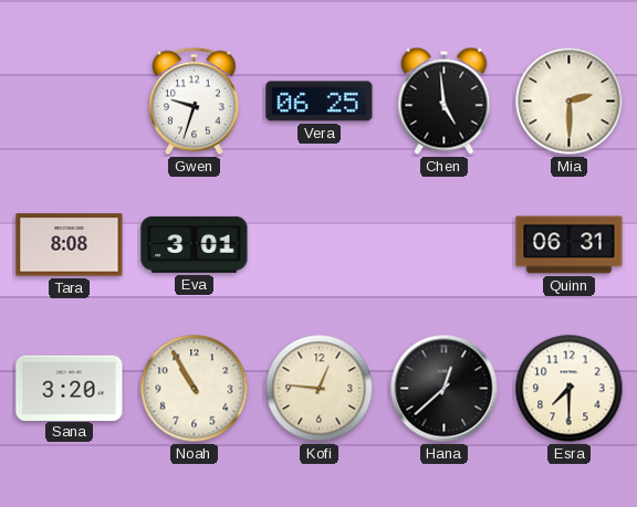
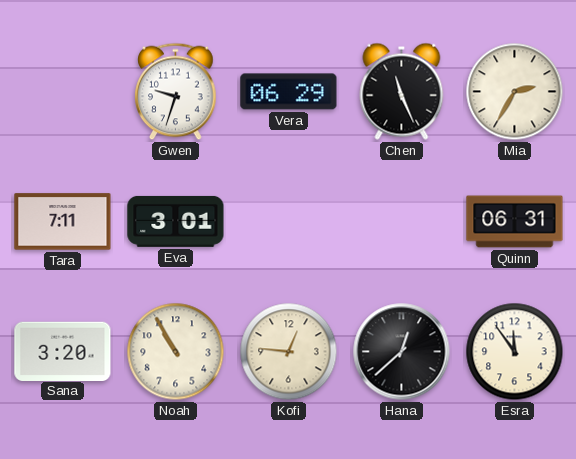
Vera: 06:25 -> 06:29
Chen: 4:59 -> 11:26
Mia: 2:30 -> 2:35
Tara: 8:08 -> 7:11
Esra: 7:30 -> 11:54
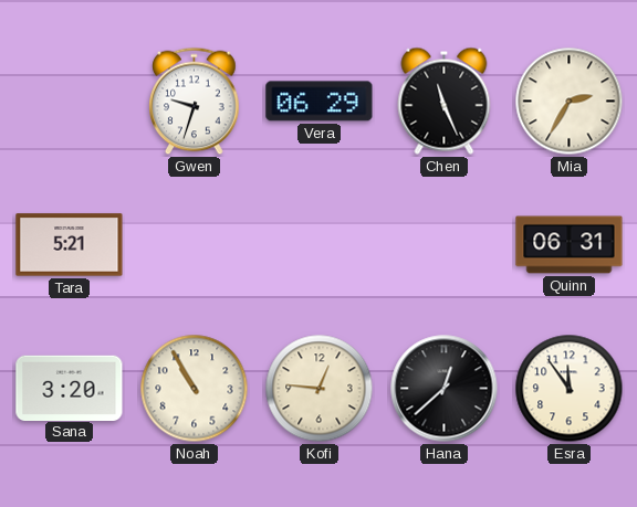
Tara: 7:11 -> 5:21
Eva: 3:01 -> none
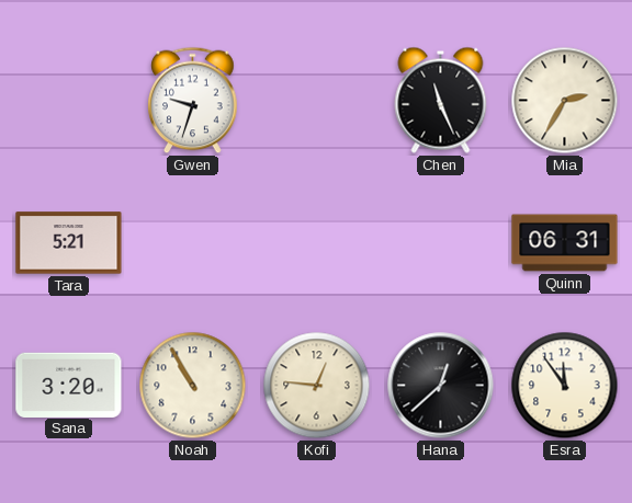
Vera: 06:29 -> none
